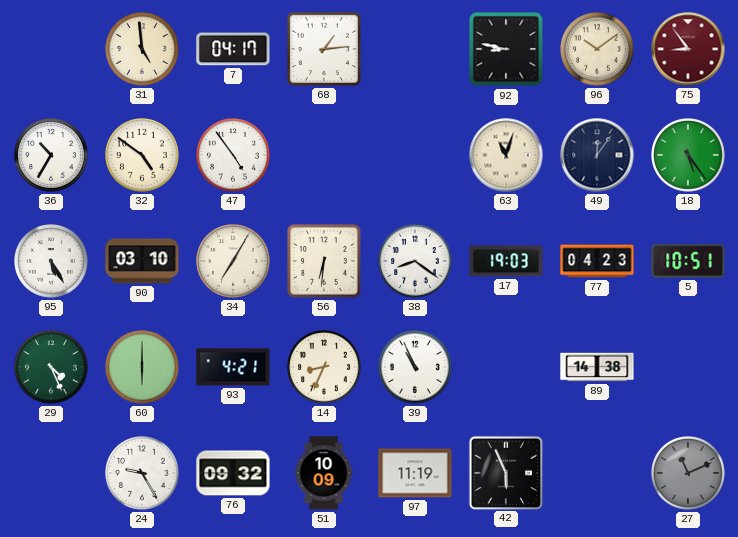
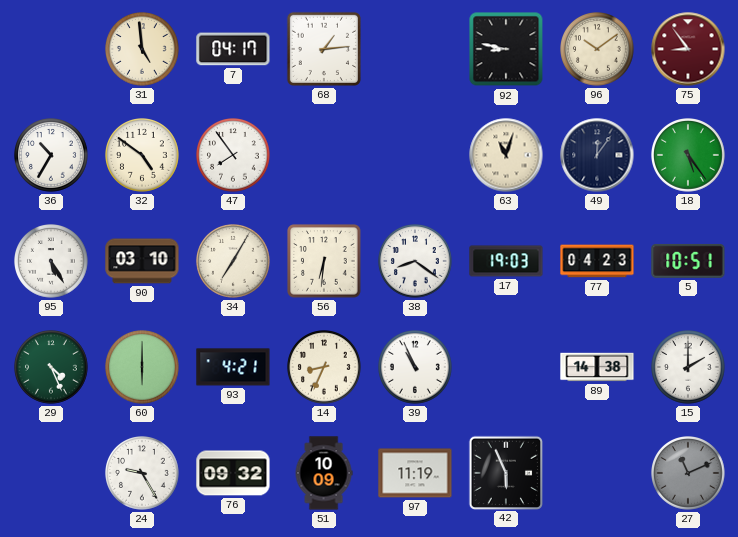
47: 4:54 -> 7:54
15: none -> 2:00
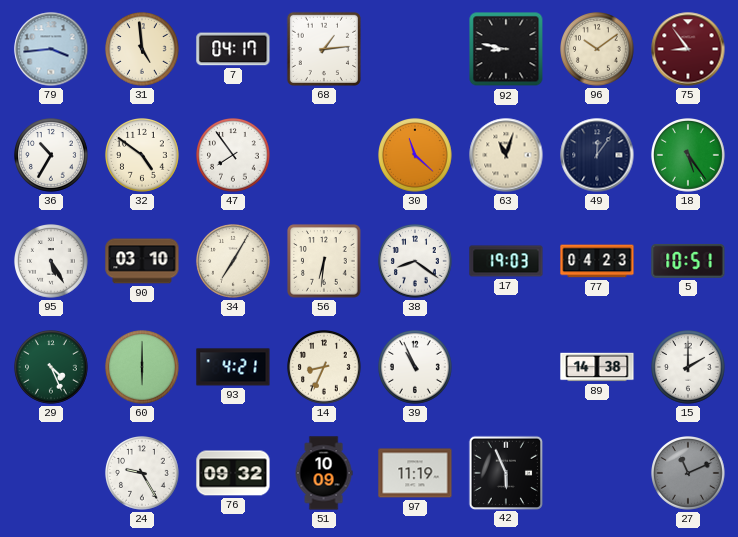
79: none -> 3:44
30: none -> 11:22
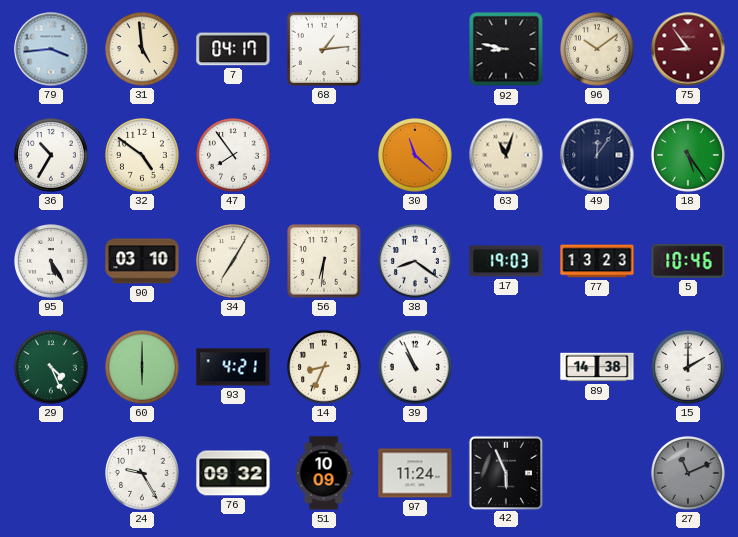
77: 04:23 -> 13:23
5: 10:51 -> 10:46
97: 11:19 -> 11:24
